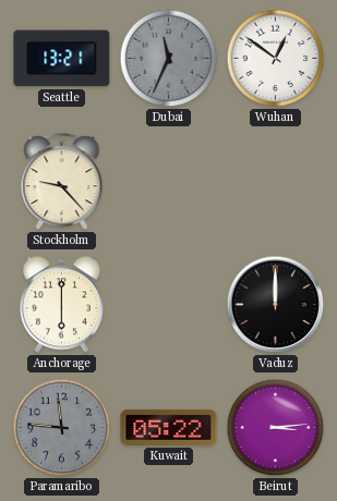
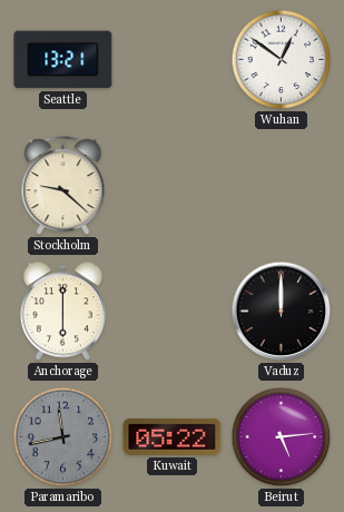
Dubai: 11:34 -> none
Stockholm: 9:23 -> 9:22
Paramaribo: 11:46 -> 11:43
Beirut: 3:14 -> 5:14
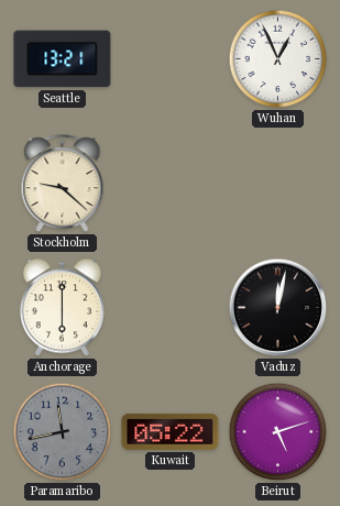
Wuhan: 12:51 -> 12:56
Vaduz: 12:00 -> 12:02
Beirut: 5:14 -> 5:12
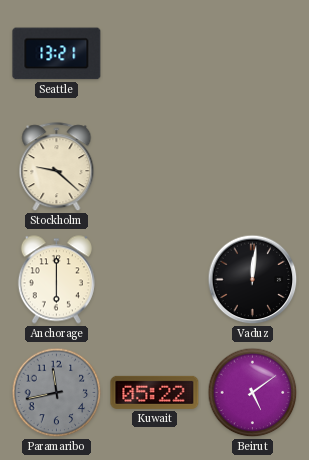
Wuhan: 12:56 -> none
Vaduz: 12:02 -> 12:01
Beirut: 5:12 -> 5:09
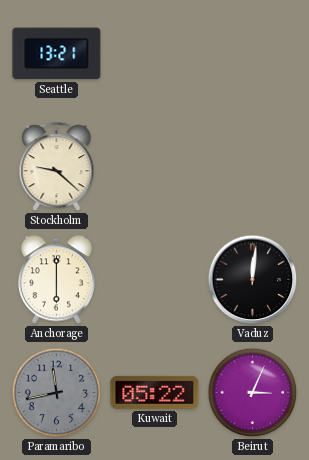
Beirut: 5:09 -> 3:04
